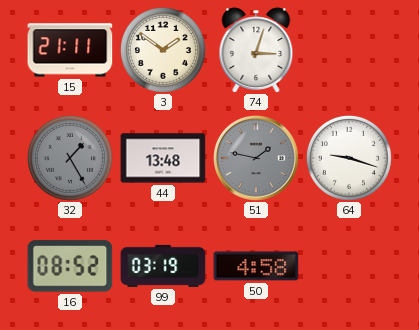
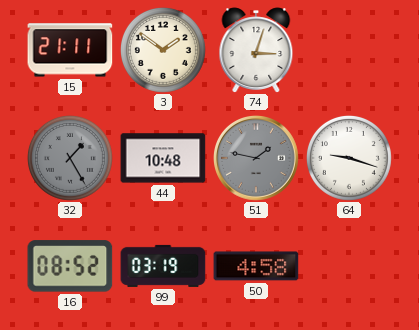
44: 13:48 -> 10:48
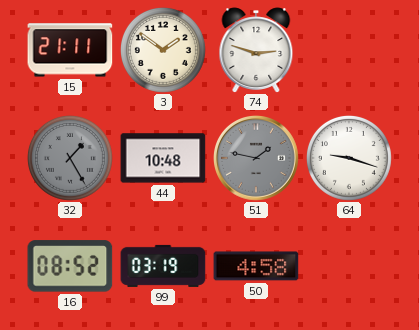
74: 3:03 -> 2:48
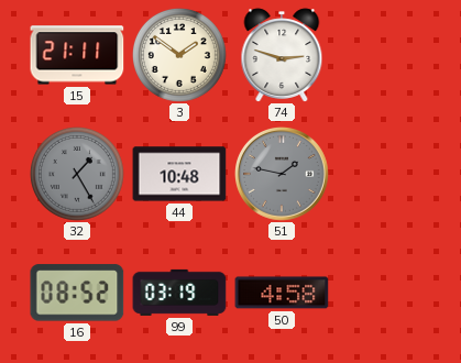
64: 9:18 -> none
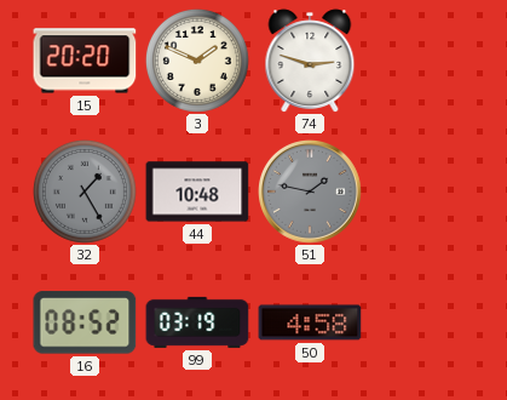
15: 21:11 -> 20:20
3: 1:51 -> 1:49
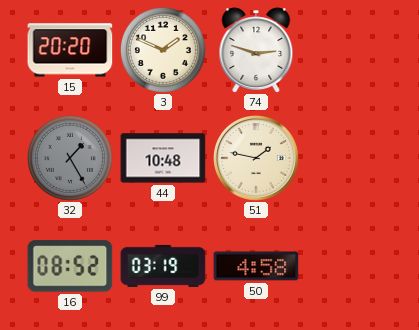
51 dial: grey -> cream
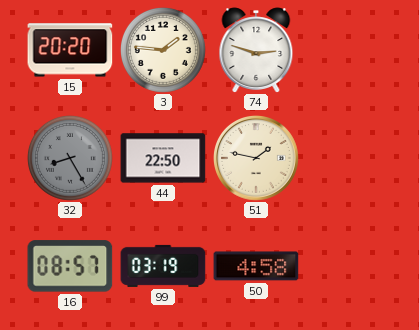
3: 1:49 -> 1:46
32: 1:25 -> 8:25
44: 10:48 -> 22:50
16: 08:52 -> 08:57
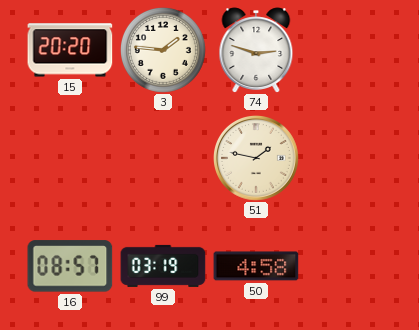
32: 8:25 -> none
44: 22:50 -> none
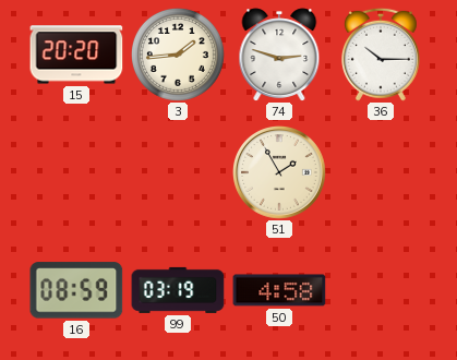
3: 1:46 -> 1:44
36: none -> 10:15
51: 1:47 -> 1:55
16: 08:57 -> 08:59
